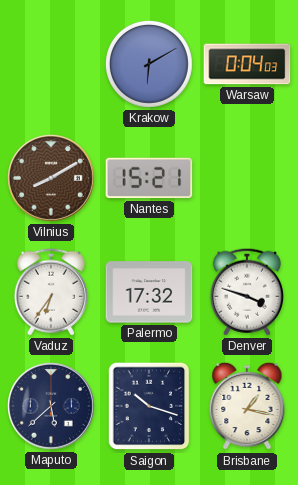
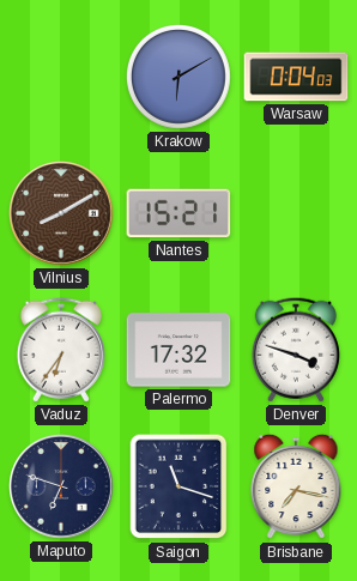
Maputo: 5:38 -> 6:48
Saigon: 10:18 -> 11:18
Brisbane: 1:17 -> 7:17
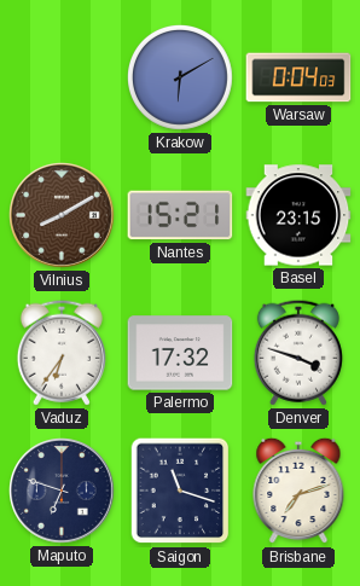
Basel: none -> 23:15
Brisbane: 7:17 -> 7:12
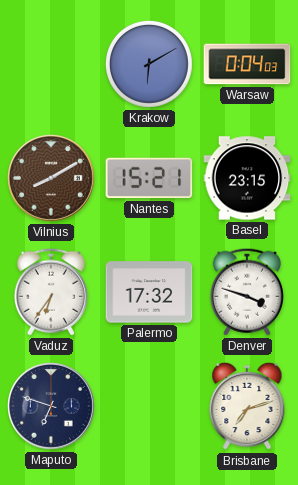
Saigon: 11:18 -> none
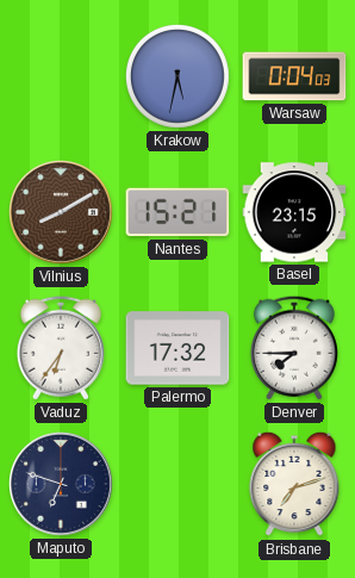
Krakow: 6:10 -> 5:32
Denver: 3:48 -> 7:45
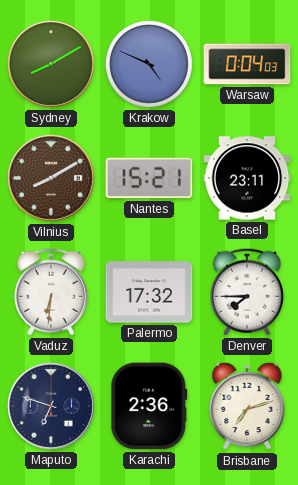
Sydney: none -> 8:10
Krakow: 5:32 -> 4:49
Basel: 23:15 -> 23:11
Vaduz: 6:36 -> 6:31
Karachi: none -> 2:36
